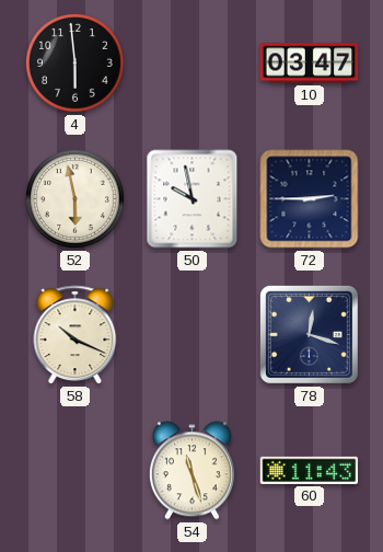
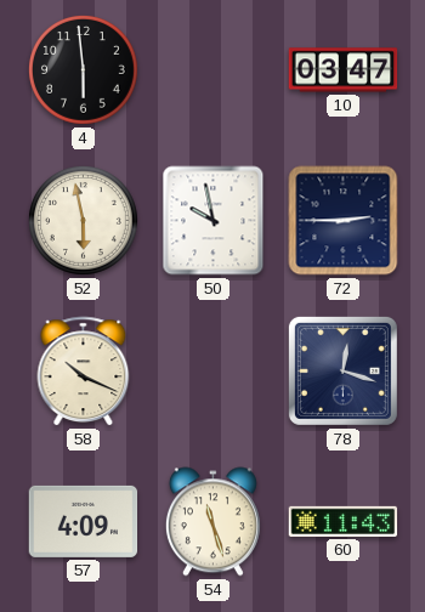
57: none -> 4:09
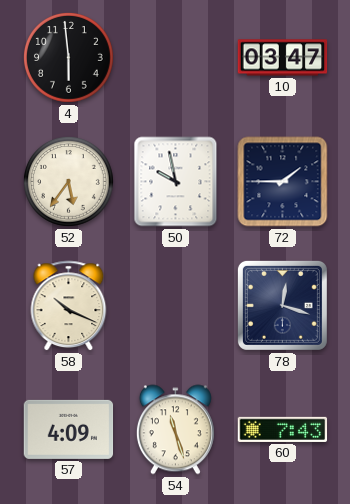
52: 5:58 -> 5:36
72: 2:45 -> 1:45
60: 11:43 -> 7:43
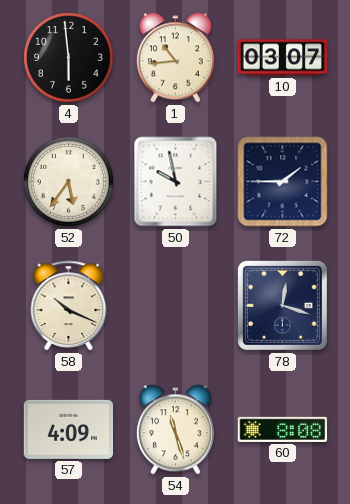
1: none -> 10:44
10: 03:47 -> 03:07
60: 7:43 -> 8:08
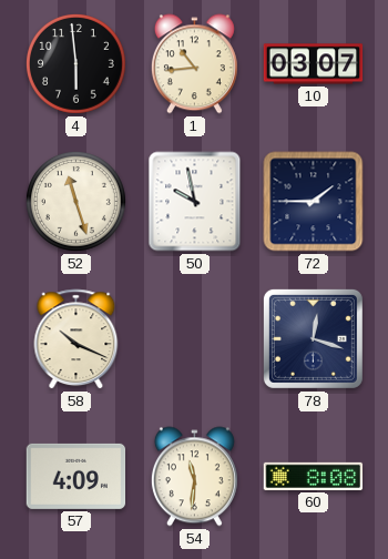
52: 5:36 -> 11:27
54: 11:27 -> 11:31
